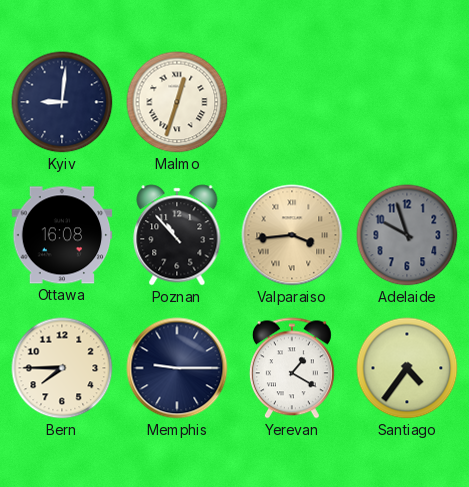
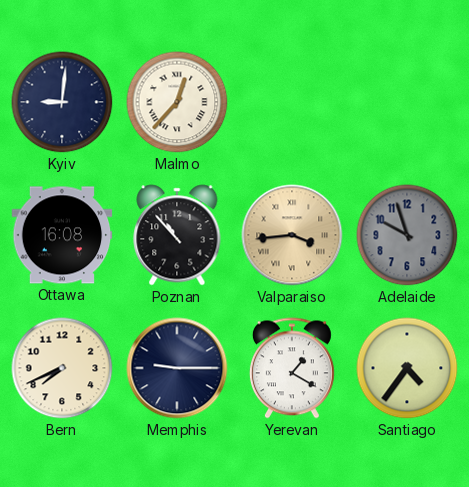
Malmo: 12:33 -> 12:37
Bern: 7:45 -> 7:41
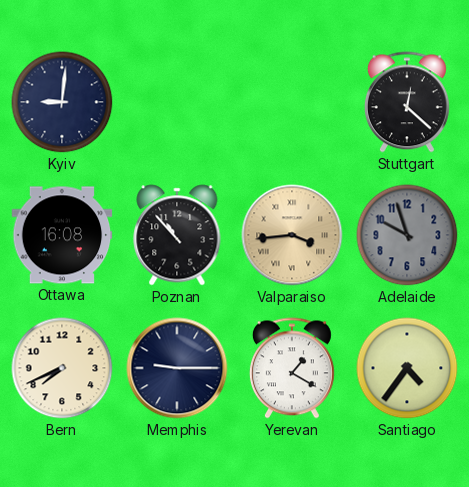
Malmo: 12:37 -> none
Stuttgart: none -> 12:22
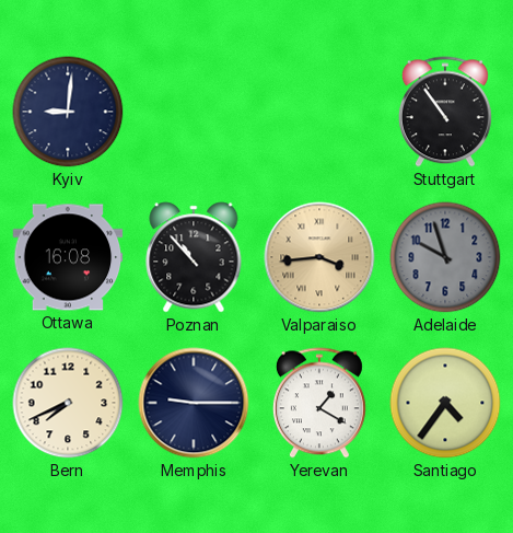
Stuttgart: 12:22 -> 10:54
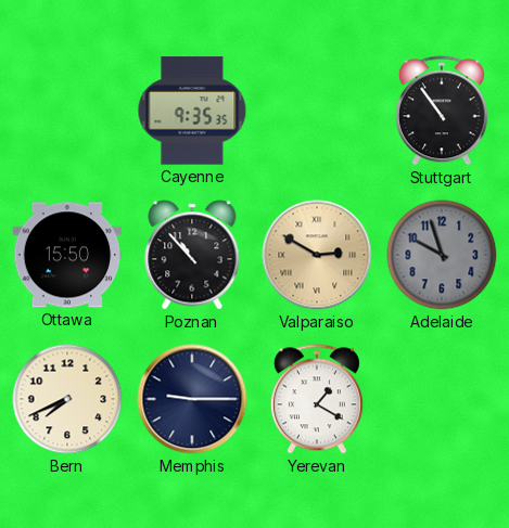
Kyiv: 9:01 -> none
Cayenne: none -> 9:35
Ottawa: 16:08 -> 15:50
Valparaiso: 3:44 -> 2:50
Santiago: 4:36 -> none
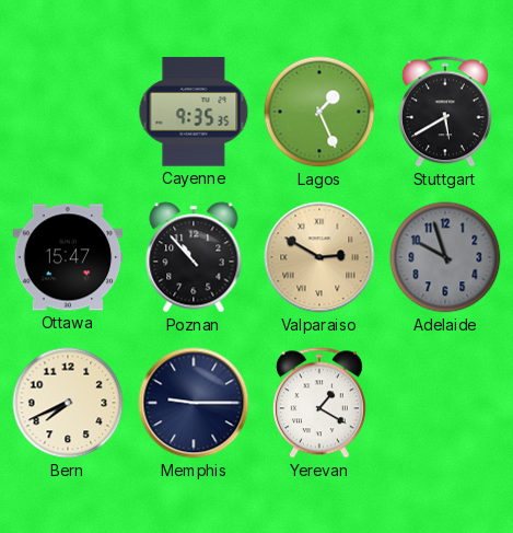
Lagos: none -> 1:26
Stuttgart: 10:54 -> 5:40
Ottawa: 15:50 -> 15:47
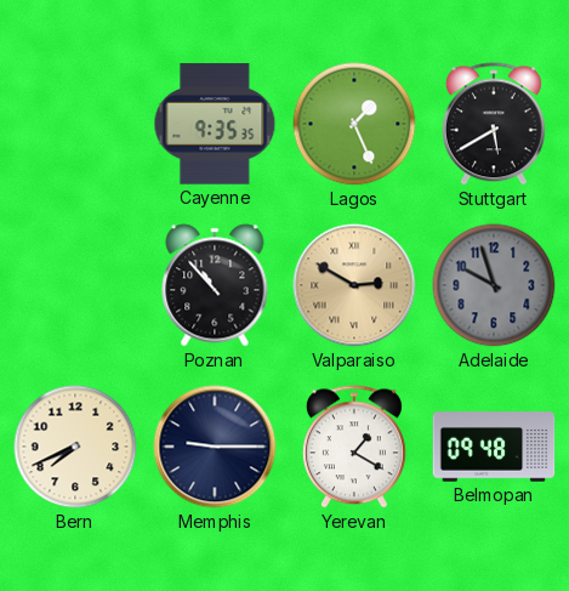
Ottawa: 15:47 -> none
Belmopan: none -> 09:48
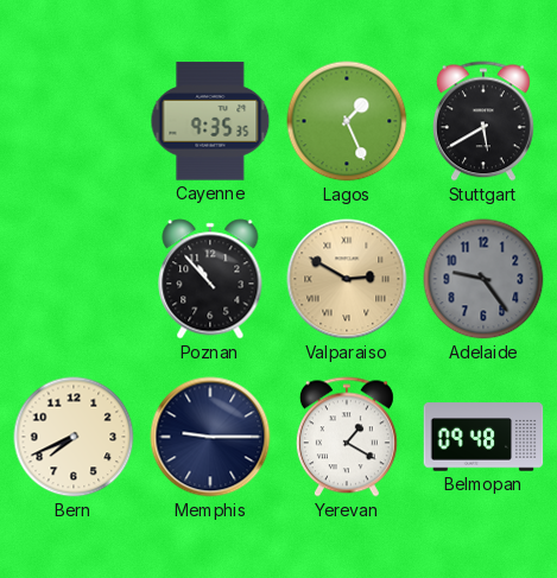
Adelaide: 9:57 -> 9:24
